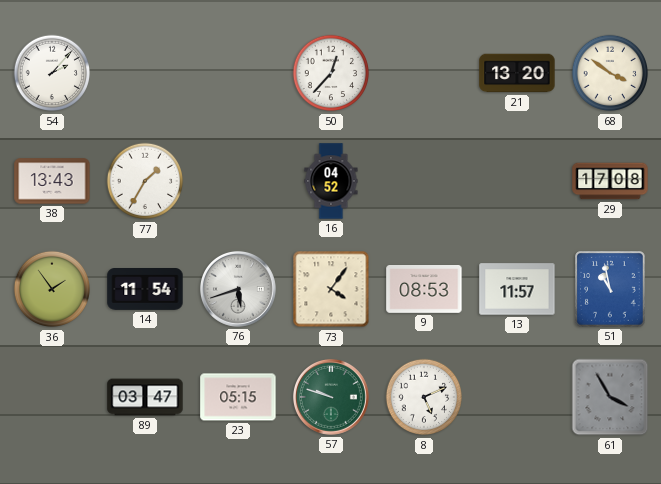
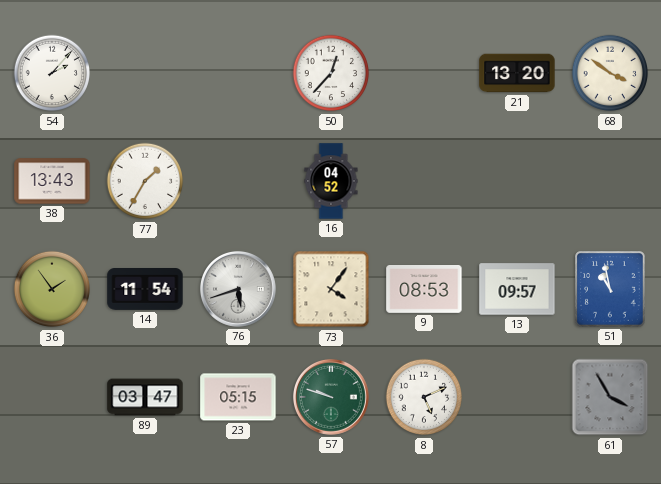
29: 17:08 -> none
13: 11:57 -> 09:57
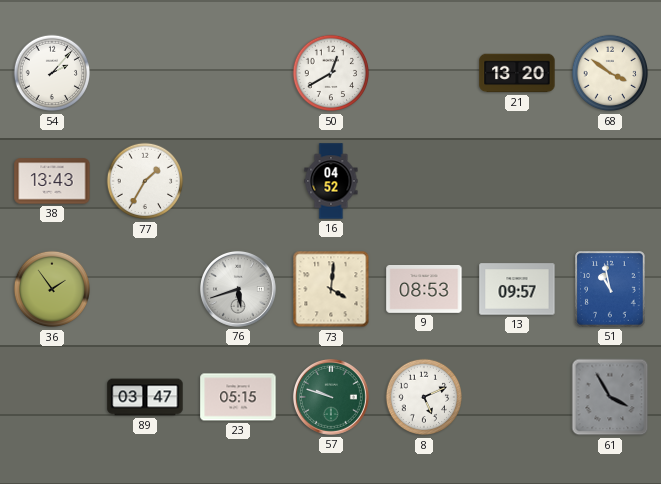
50: 12:37 -> 12:40
14: 11:54 -> none
73: 4:06 -> 4:01
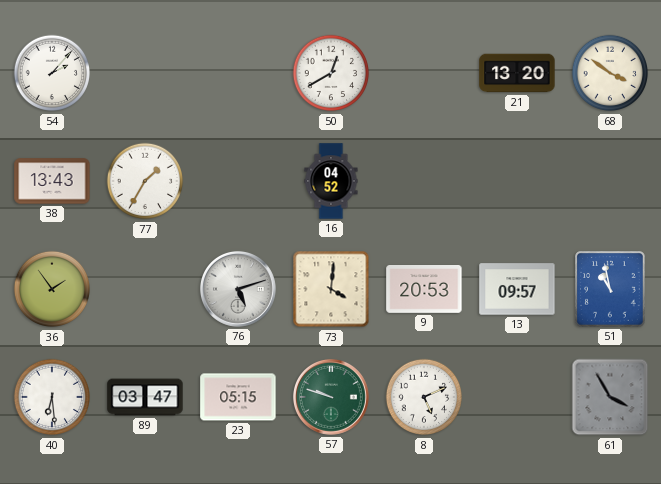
76: 5:42 -> 5:12
9: 08:53 -> 20:53
40: none -> 6:29
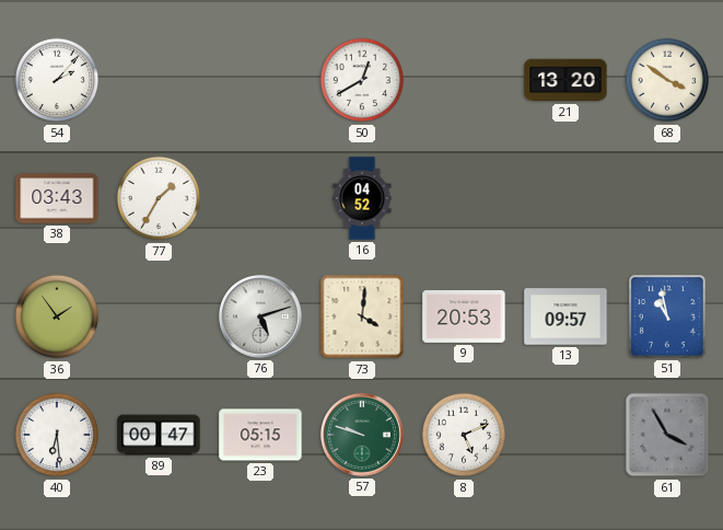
38: 13:43 -> 03:43
89: 03:47 -> 00:47
